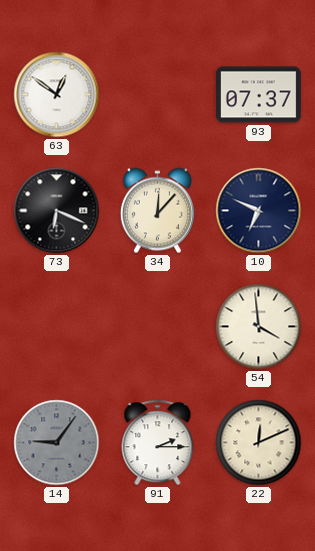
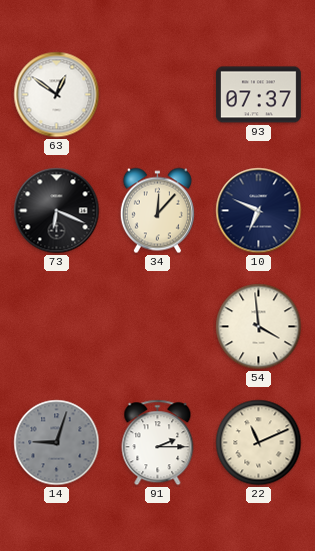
14: 9:06 -> 9:03
22: 12:11 -> 11:11
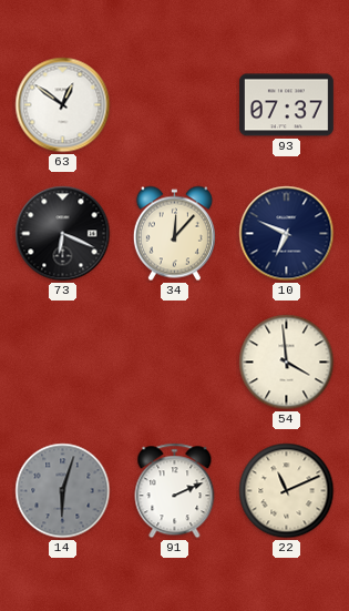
14: 9:03 -> 6:03
91: 2:15 -> 2:11
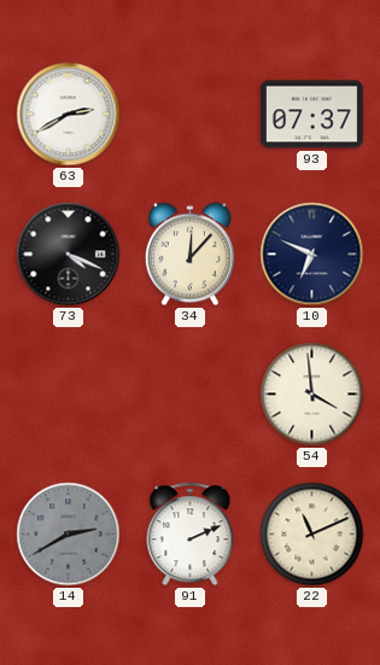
63: 12:51 -> 2:40
73: 6:19 -> 4:19
14: 6:03 -> 2:40
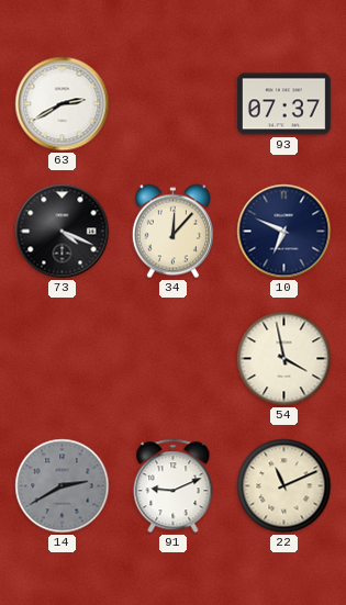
54: 3:59 -> 3:58
91: 2:11 -> 9:11
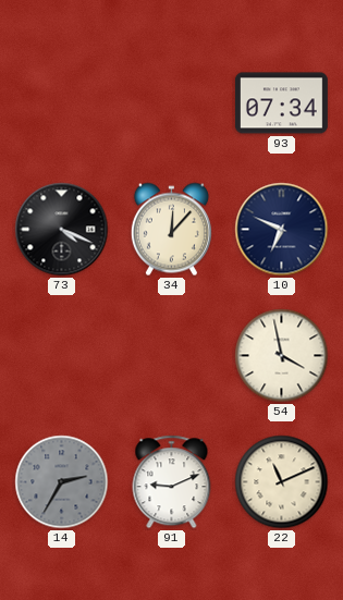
63: 2:40 -> none
93: 07:37 -> 07:34
14: 2:40 -> 2:35
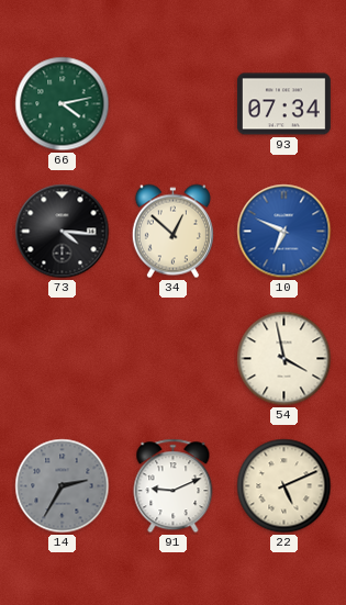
66: none -> 4:13
73: 4:19 -> 4:16
34: 12:07 -> 12:52
10 dial: navy -> blue
22: 11:11 -> 5:11
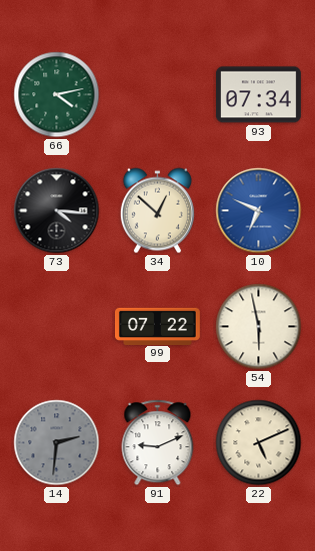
99: none -> 07:22
54: 3:58 -> 5:58
14: 2:35 -> 2:31
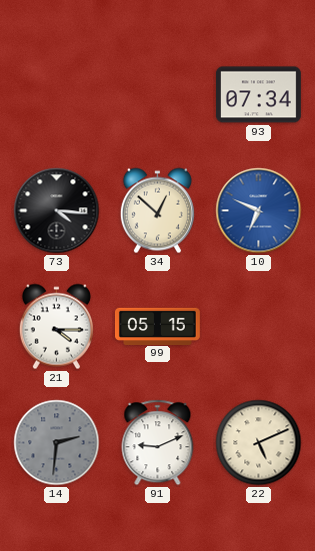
66: 4:13 -> none
21: none -> 4:15
99: 07:22 -> 05:15
54: 5:58 -> none
